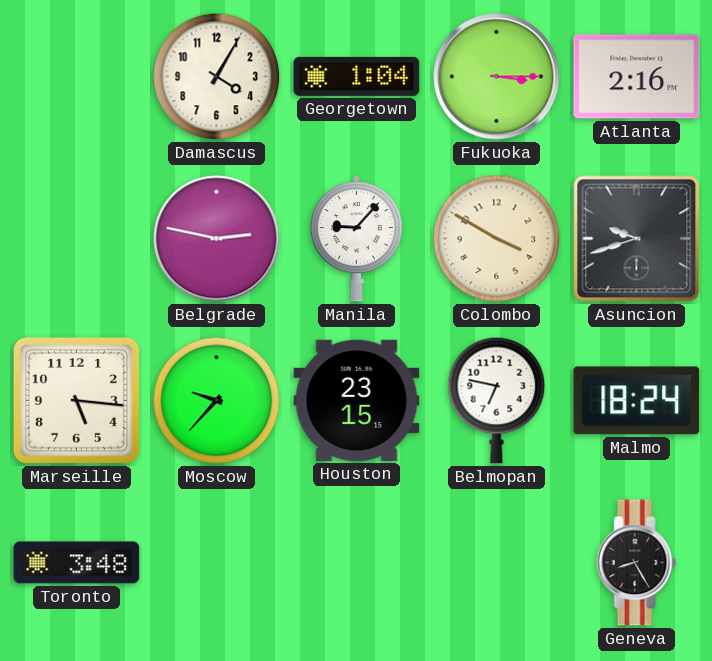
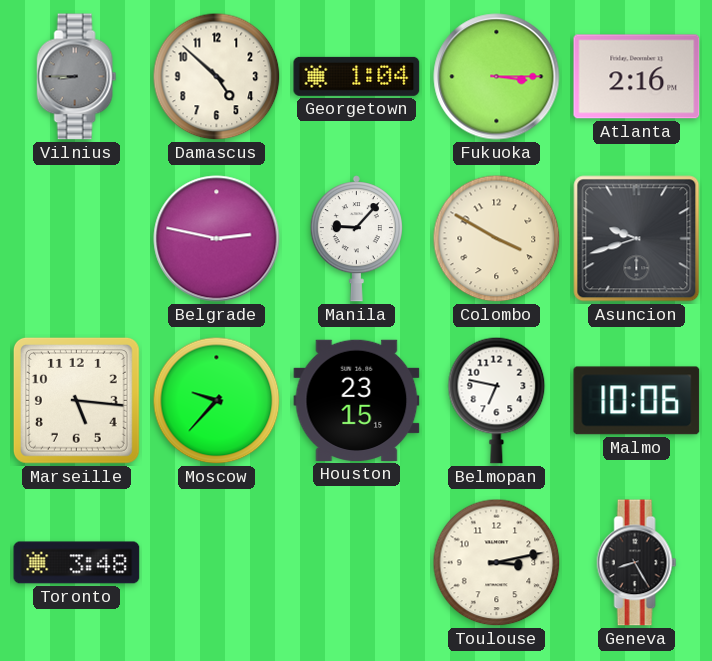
Vilnius: none -> 8:45
Damascus: 4:05 -> 4:52
Malmo: 18:24 -> 10:06
Toulouse: none -> 3:13
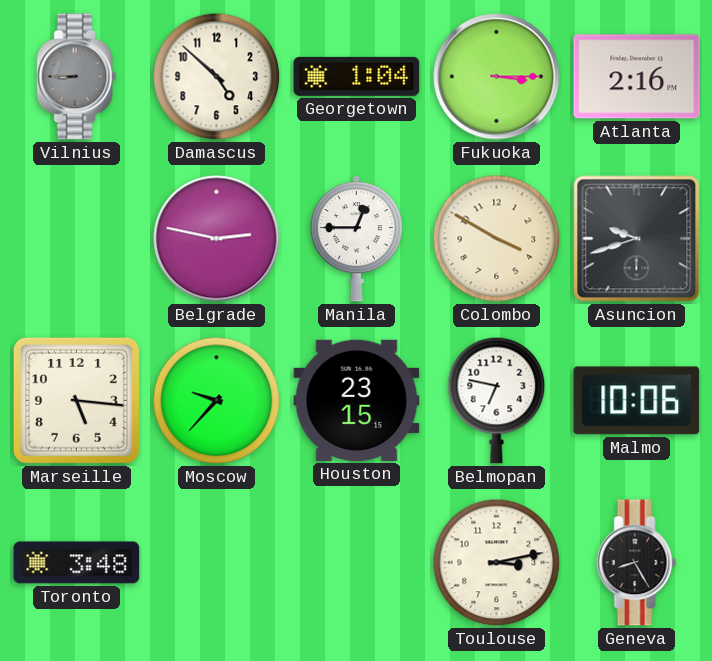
Manila: 9:07 -> 12:45
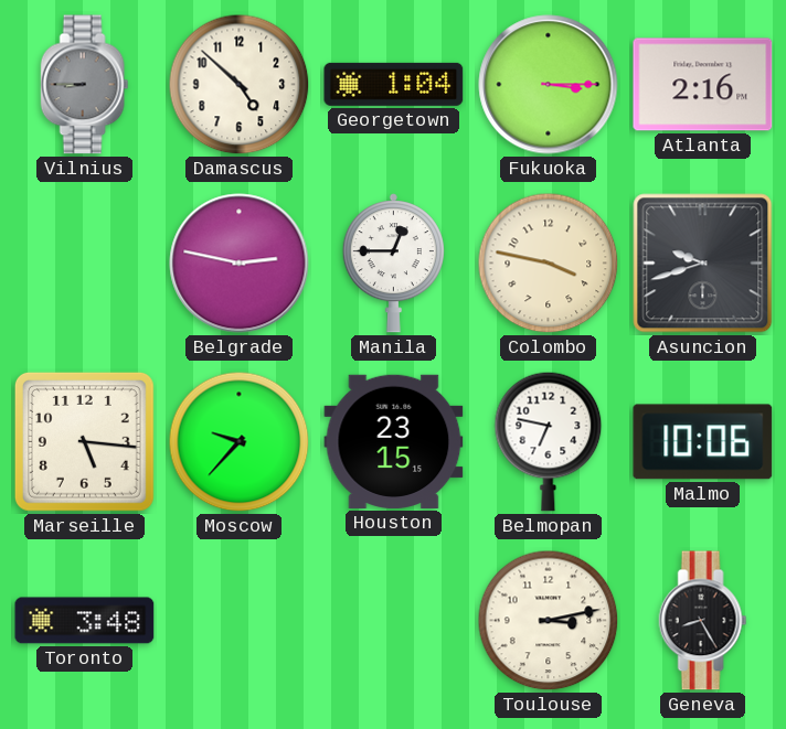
Colombo: 3:50 -> 3:47
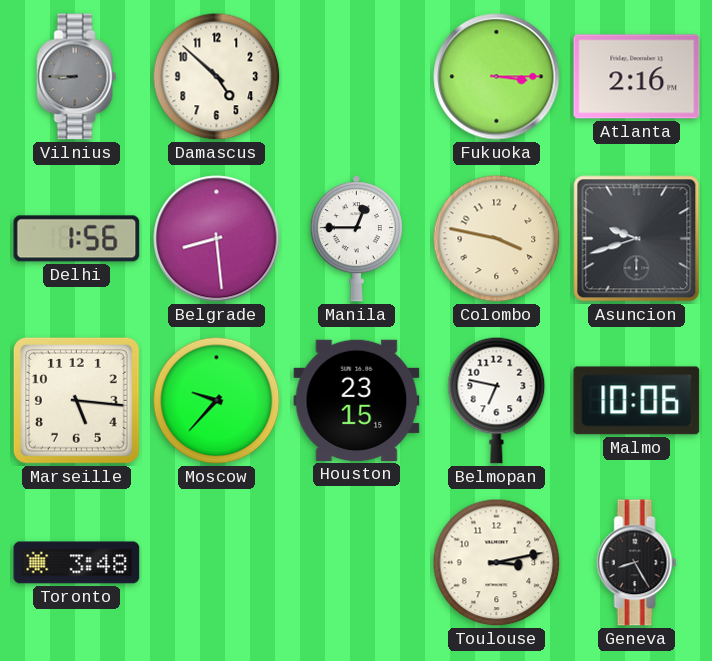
Georgetown: 1:04 -> none
Delhi: none -> 1:56
Belgrade: 2:47 -> 8:29
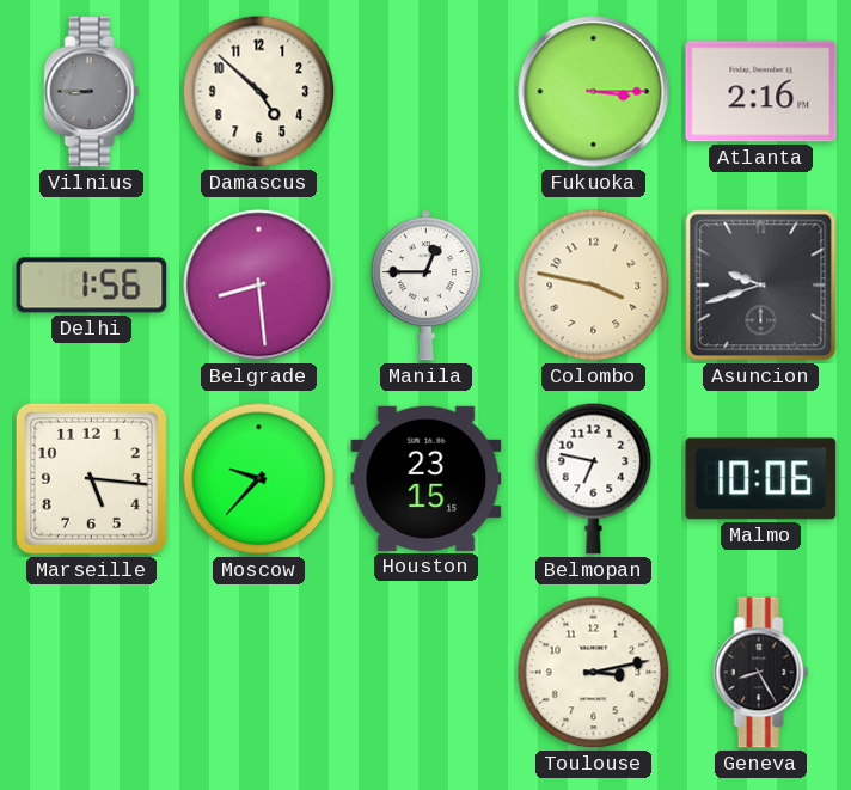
Toronto: 3:48 -> none
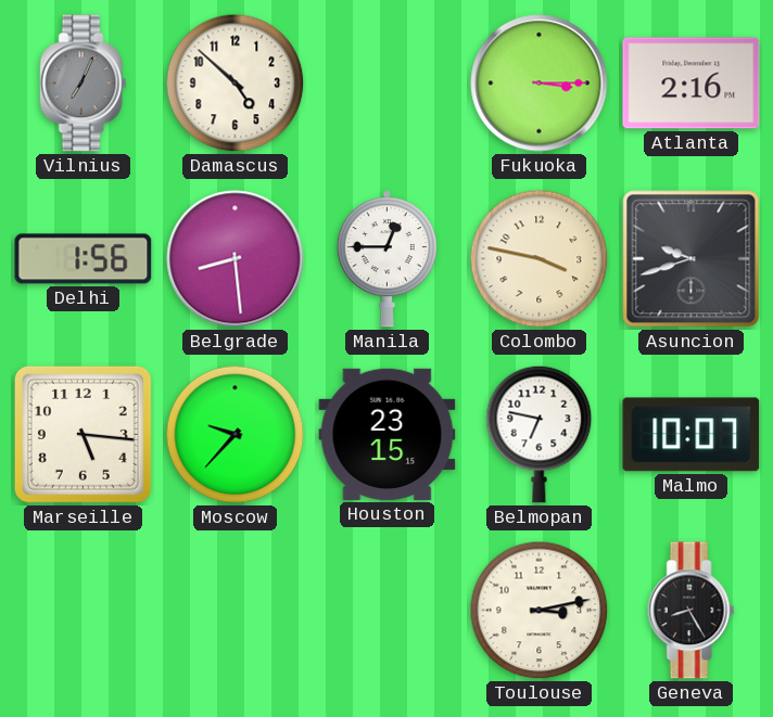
Vilnius: 8:45 -> 7:04
Malmo: 10:06 -> 10:07
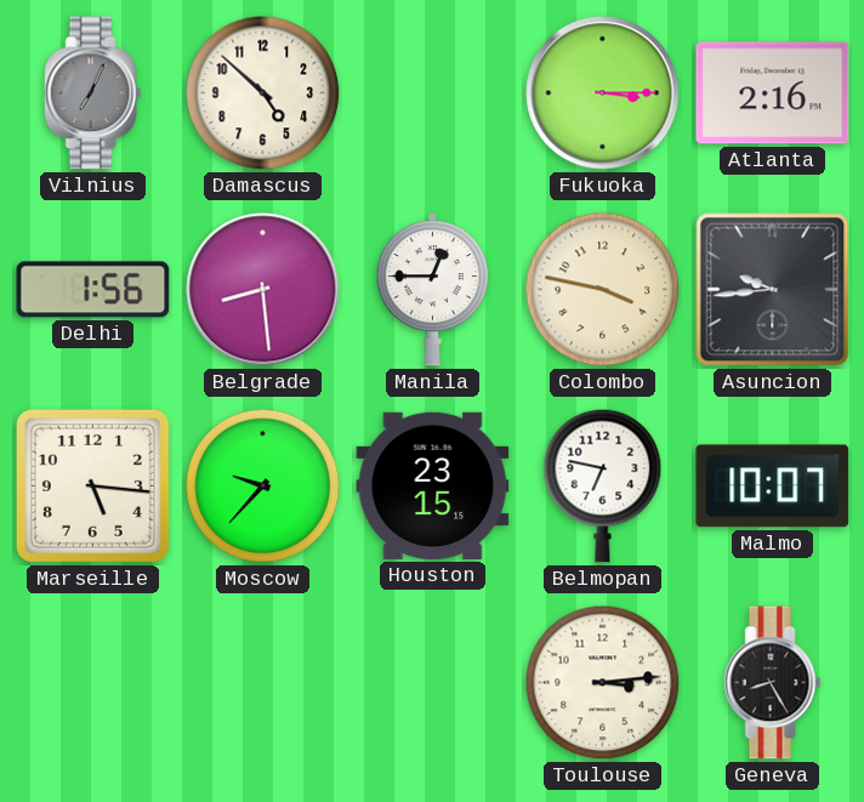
Asuncion: 9:42 -> 9:44
Toulouse: 3:13 -> 3:14
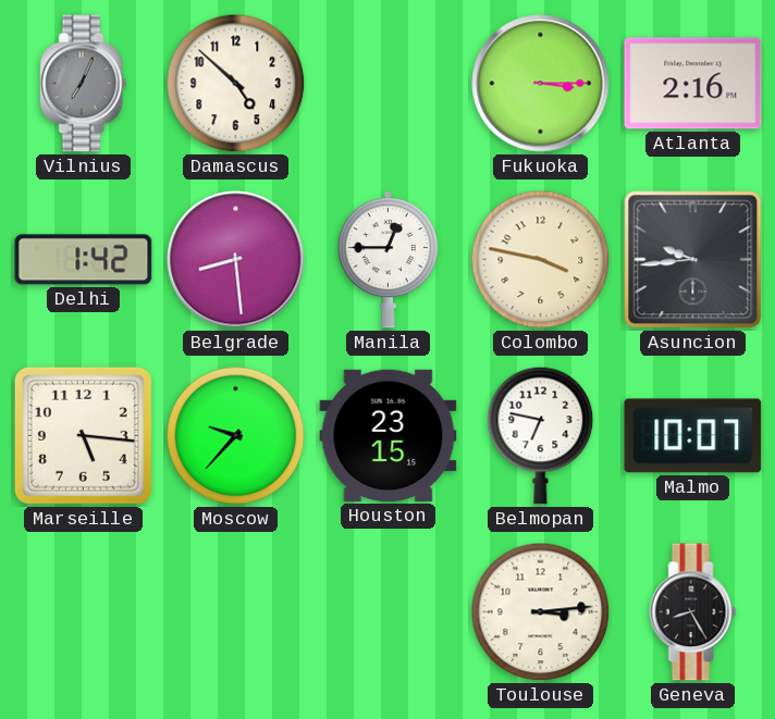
Delhi: 1:56 -> 1:42
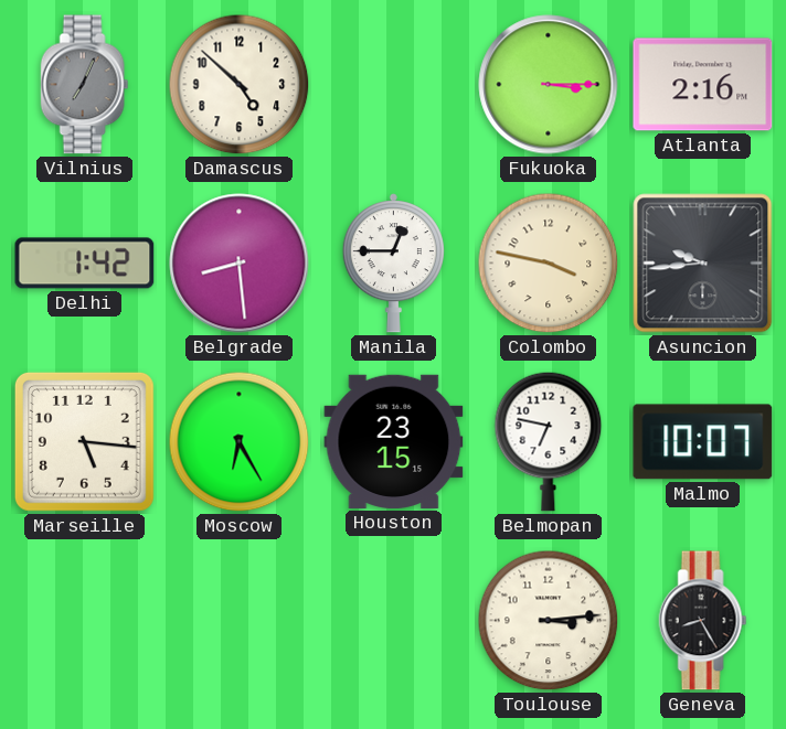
Moscow: 9:37 -> 6:25
